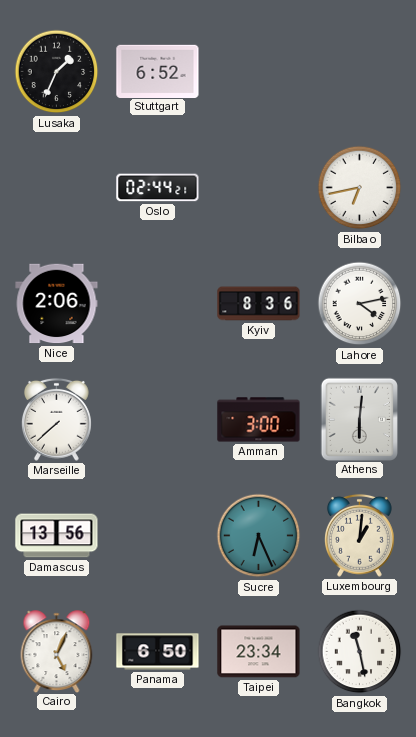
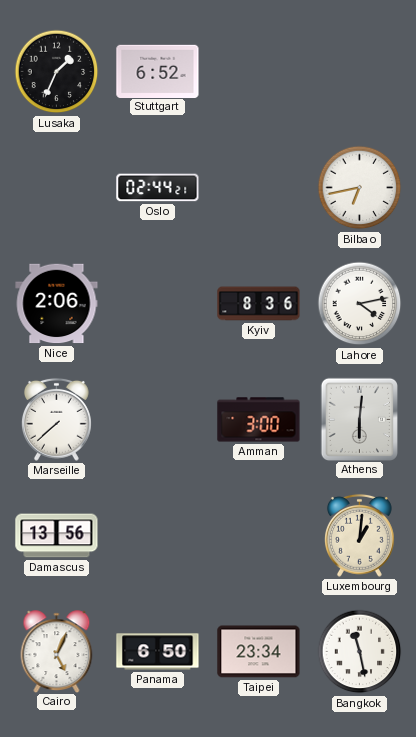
Sucre: 6:26 -> none
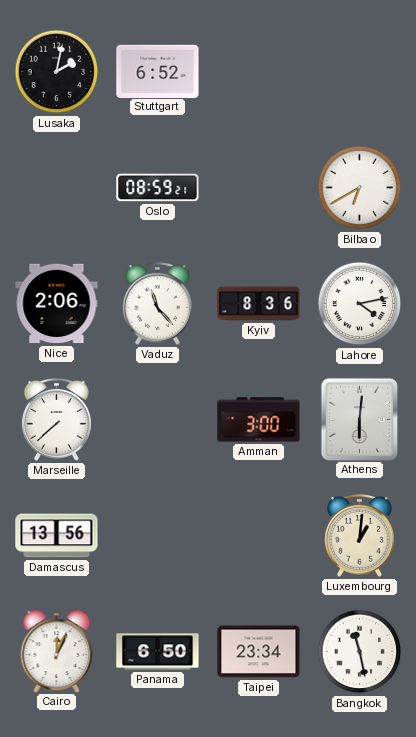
Lusaka: 1:34 -> 2:02
Oslo: 02:44 -> 08:59
Bilbao: 6:43 -> 6:40
Vaduz: none -> 11:23
Cairo: 5:04 -> 12:04
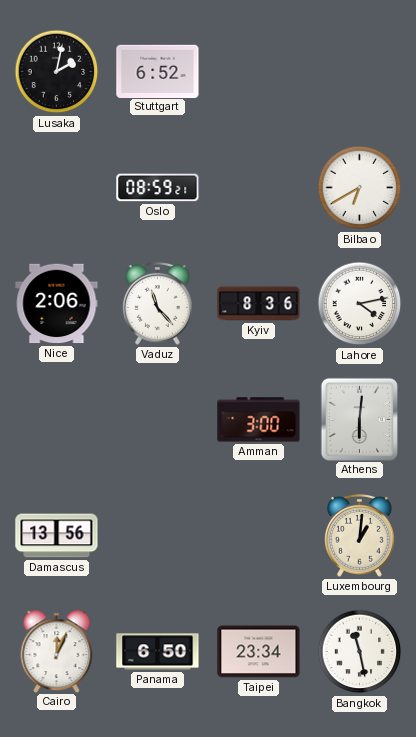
Marseille: 7:38 -> none
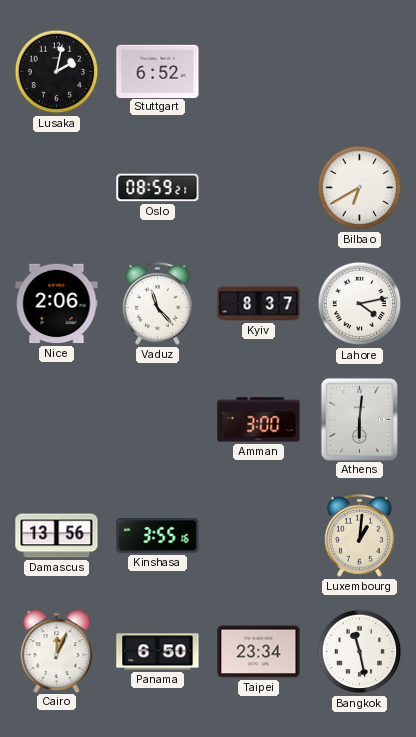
Kyiv: 8:36 -> 8:37
Kinshasa: none -> 3:55
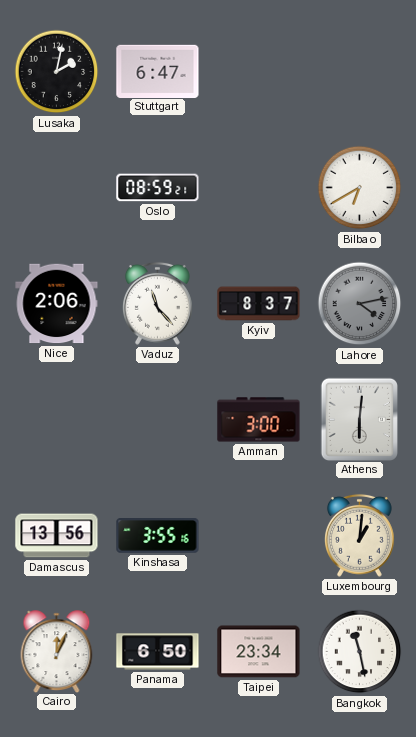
Stuttgart: 6:52 -> 6:47
Lahore dial: white -> grey
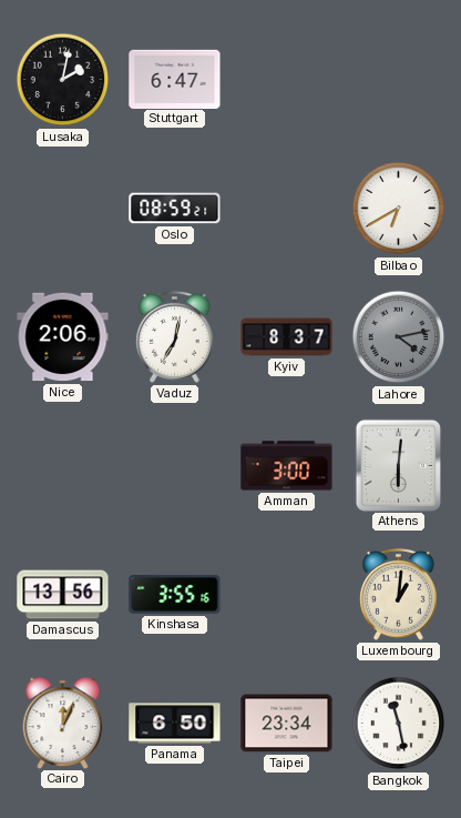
Vaduz: 11:23 -> 7:02
